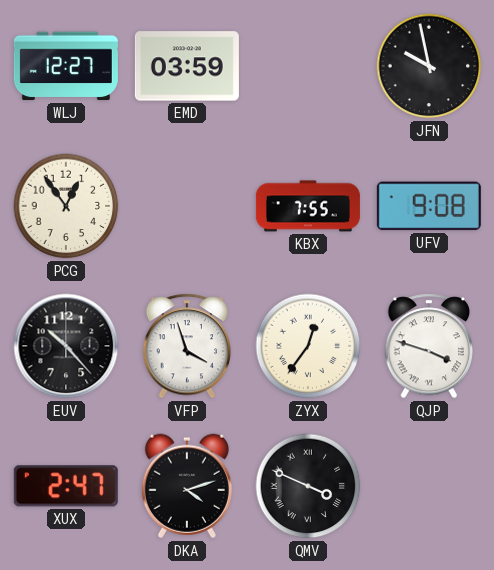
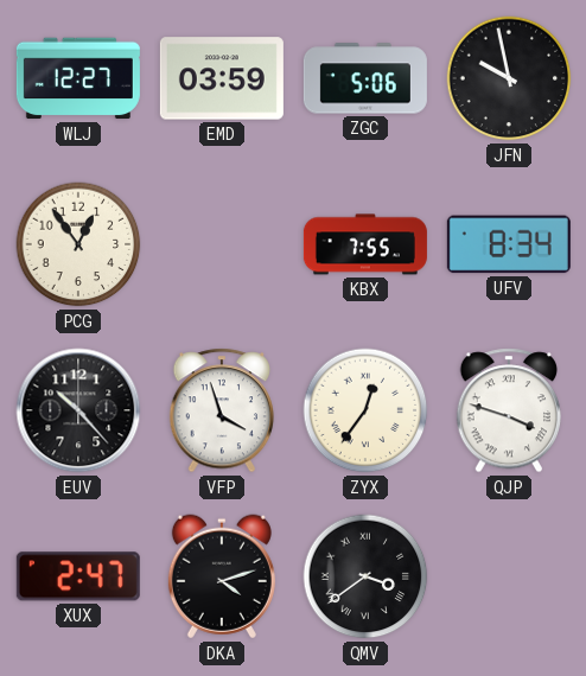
ZGC: none -> 5:06
UFV: 9:08 -> 8:34
QMV: 3:49 -> 3:39
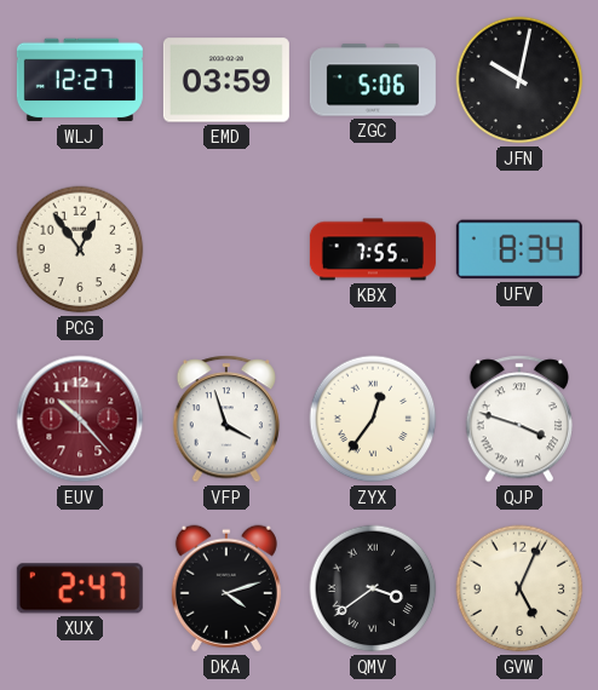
JFN: 9:58 -> 10:02
EUV dial: black -> burgundy
GVW: none -> 5:04
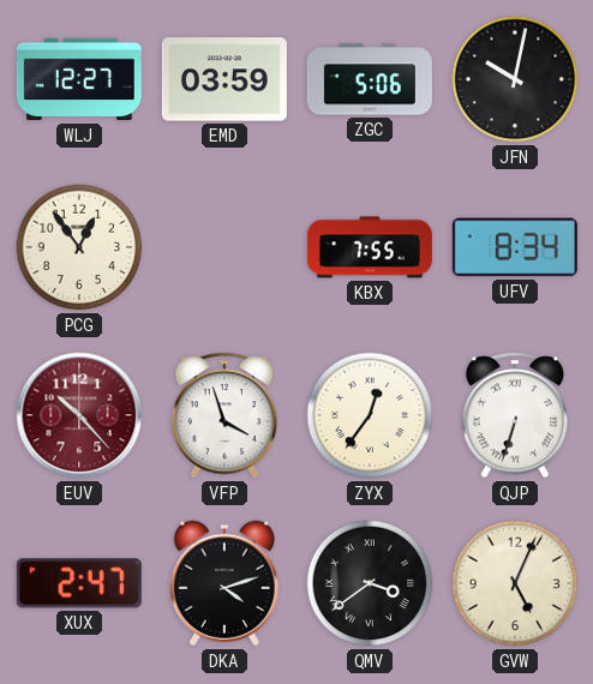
QJP: 3:48 -> 6:33
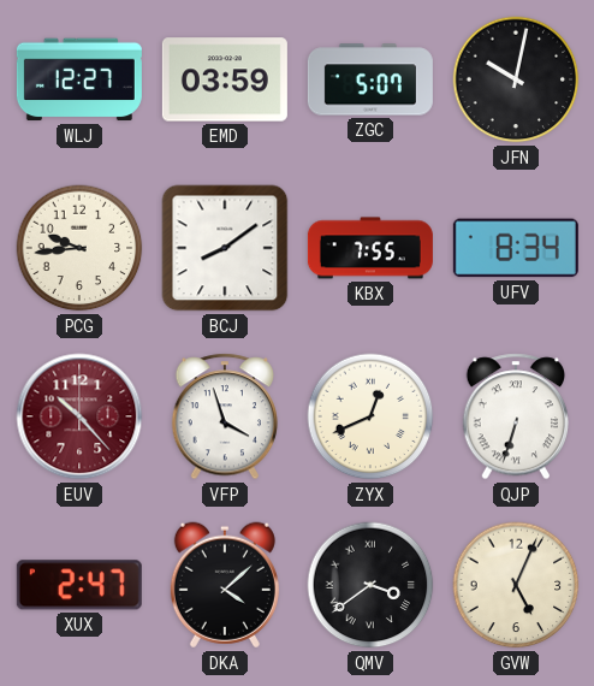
ZGC: 5:06 -> 5:07
PCG: 12:54 -> 9:44
BCJ: none -> 8:09
ZYX: 12:36 -> 12:41
DKA: 4:12 -> 4:08
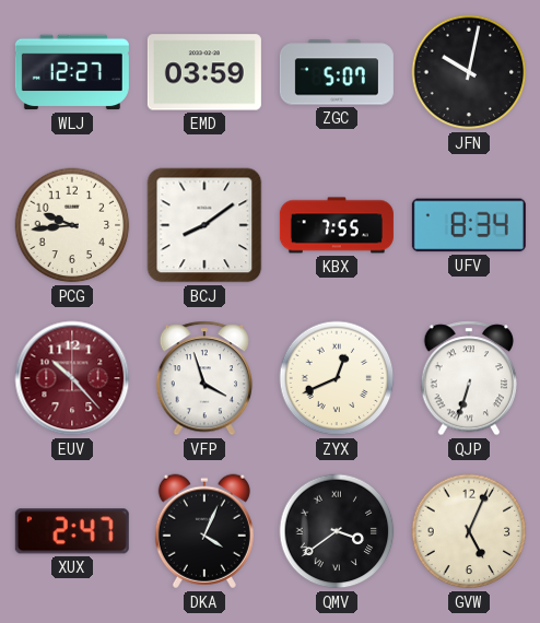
DKA: 4:08 -> 4:04
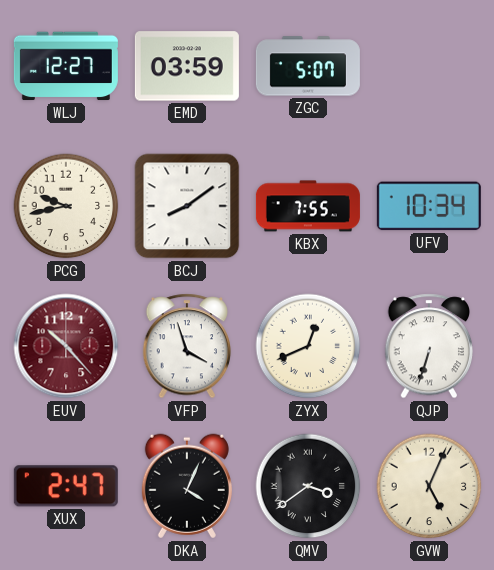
JFN: 10:02 -> none
PCG: 9:44 -> 9:43
UFV: 8:34 -> 10:34
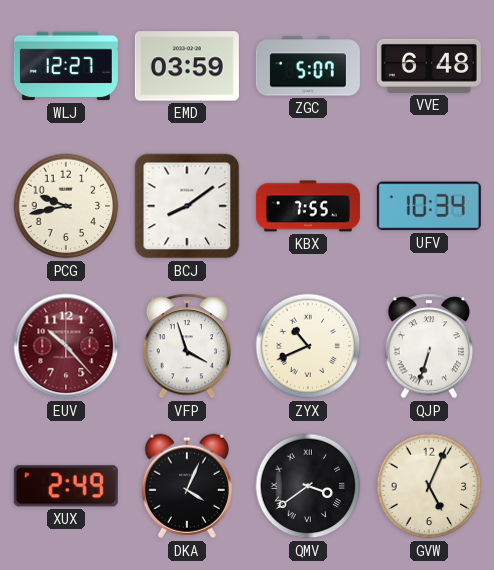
VVE: none -> 6:48
ZYX: 12:41 -> 10:41
XUX: 2:47 -> 2:49
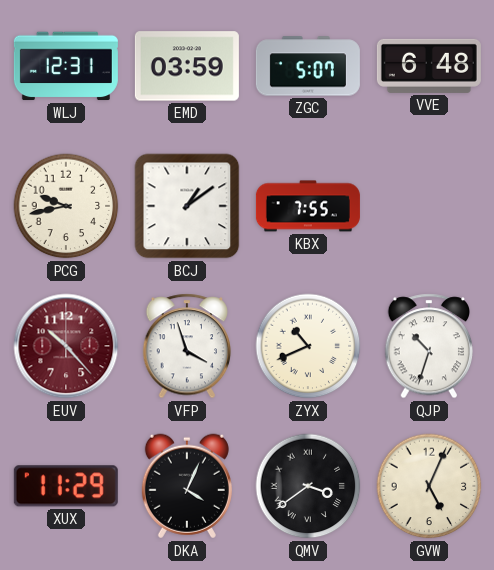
WLJ: 12:27 -> 12:31
BCJ: 8:09 -> 1:09
UFV: 10:34 -> none
QJP: 6:33 -> 10:33
XUX: 2:49 -> 11:29
